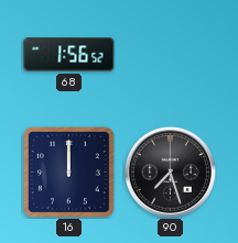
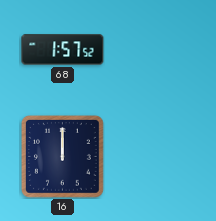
68: 1:56 -> 1:57
90: 7:27 -> none
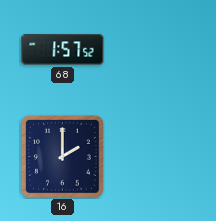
16: 12:00 -> 2:00
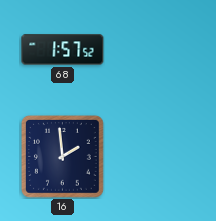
16: 2:00 -> 1:59
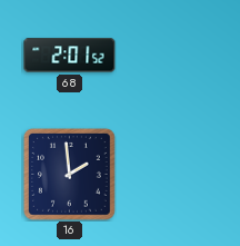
68: 1:57 -> 2:01
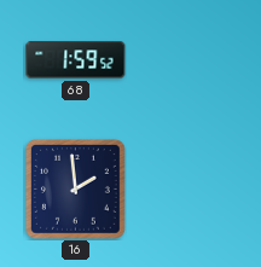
68: 2:01 -> 1:59
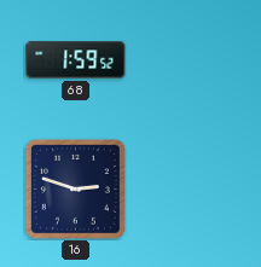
16: 1:59 -> 2:48
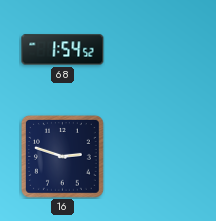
68: 1:59 -> 1:54
